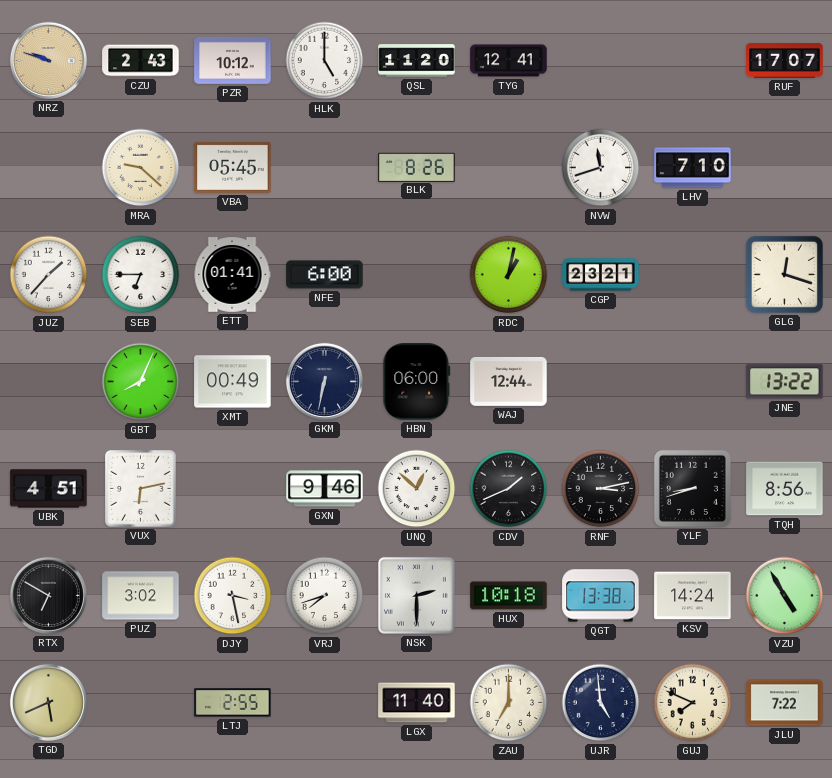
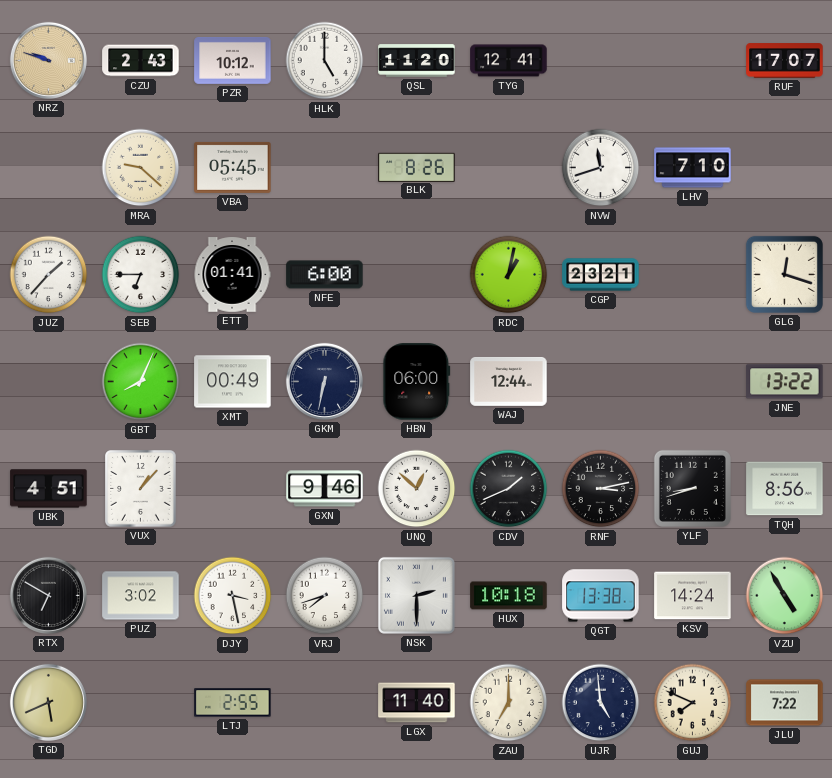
VUX: 6:13 -> 1:07
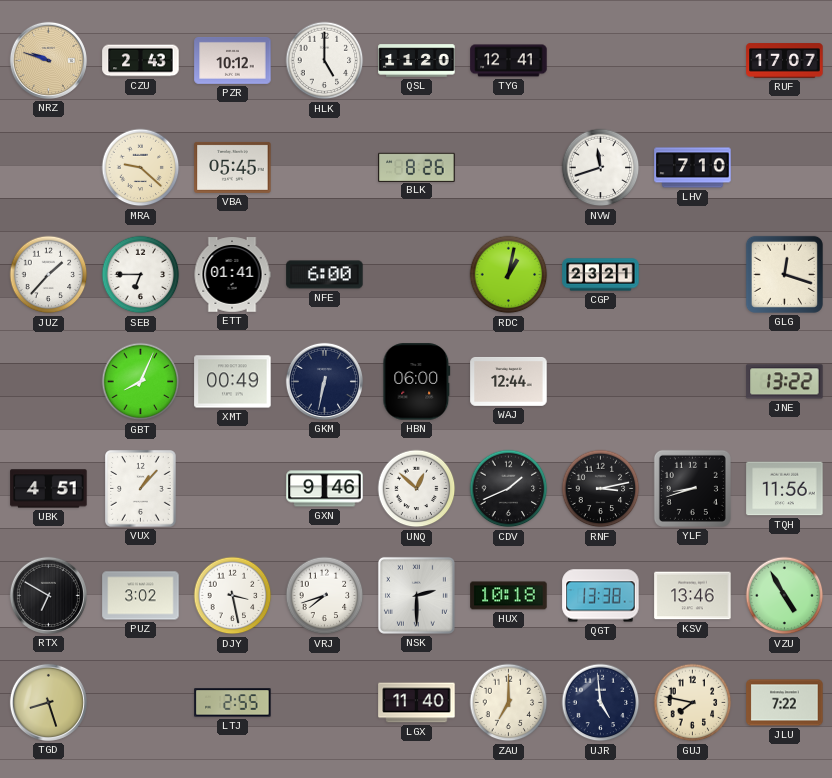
TQH: 8:56 -> 11:56
KSV: 14:24 -> 13:46
TGD: 5:41 -> 8:27
GUJ: 7:49 -> 7:47
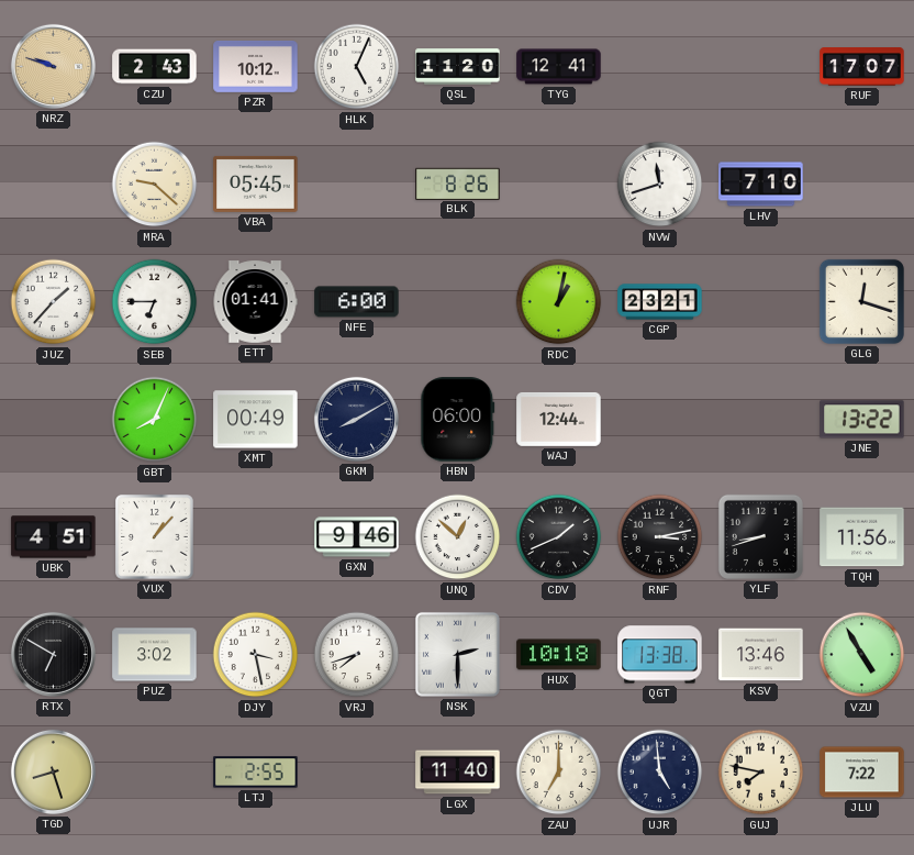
HLK: 5:00 -> 5:04
GKM: 6:32 -> 8:10
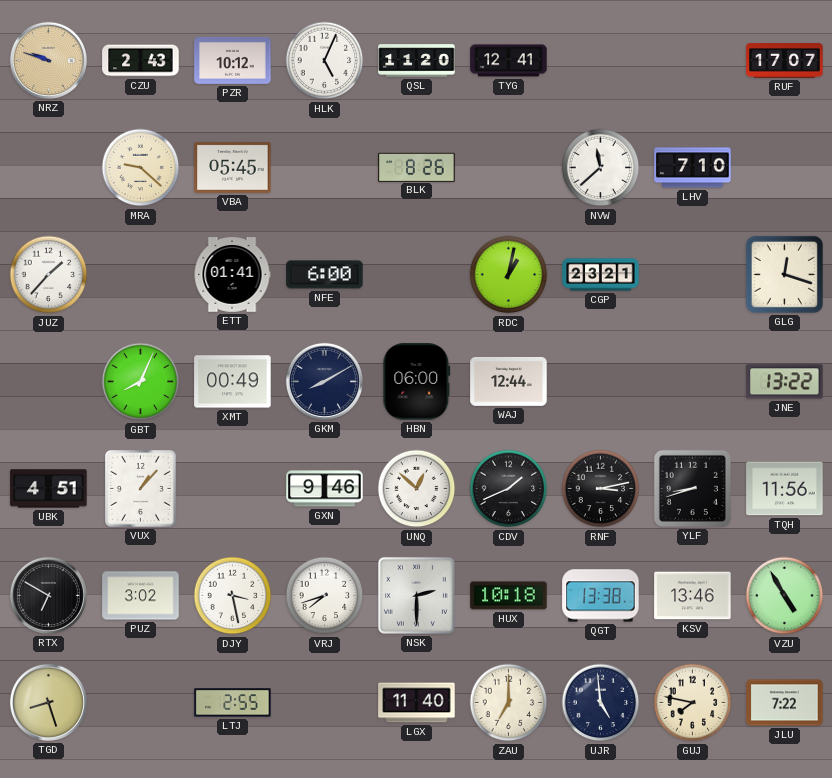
NVW: 11:42 -> 11:38
SEB: 6:45 -> none
